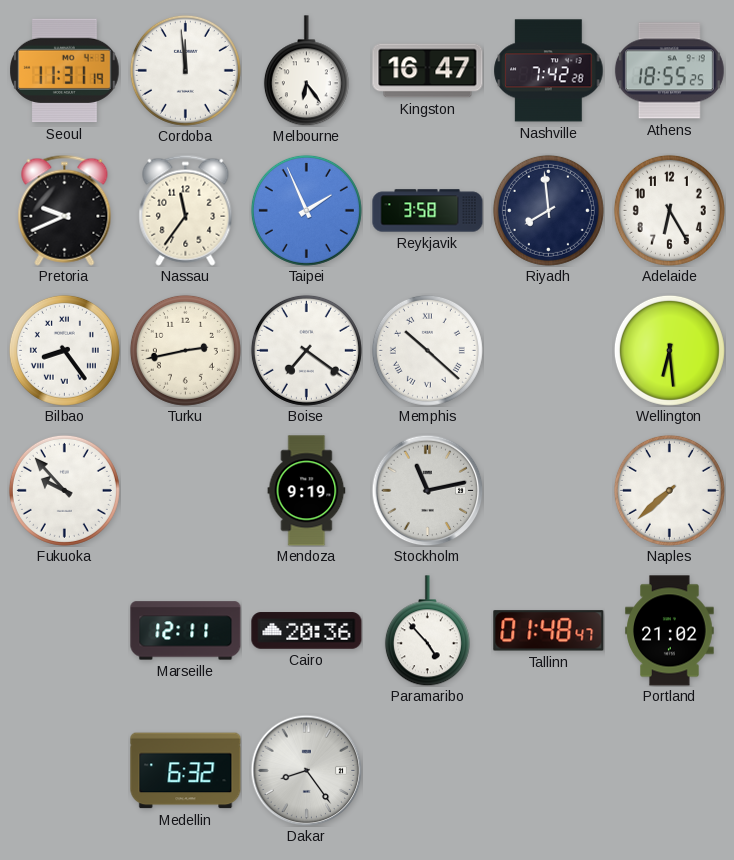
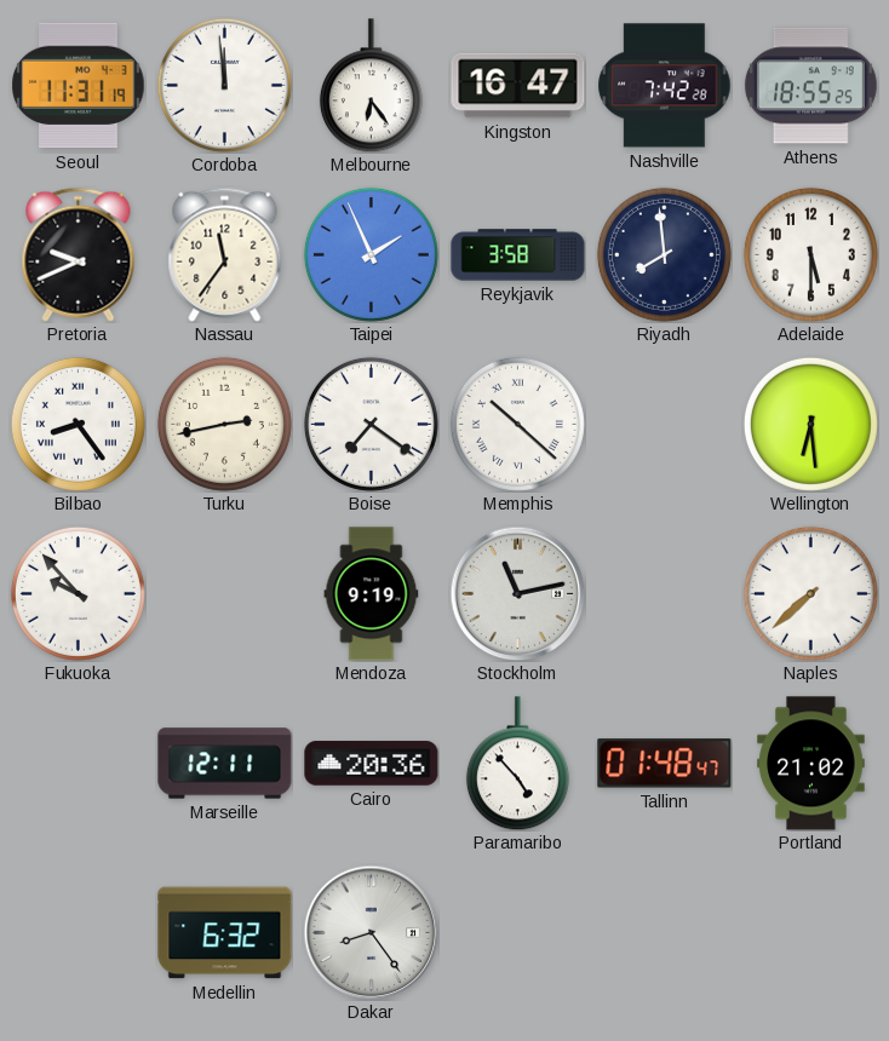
Adelaide: 6:25 -> 5:30
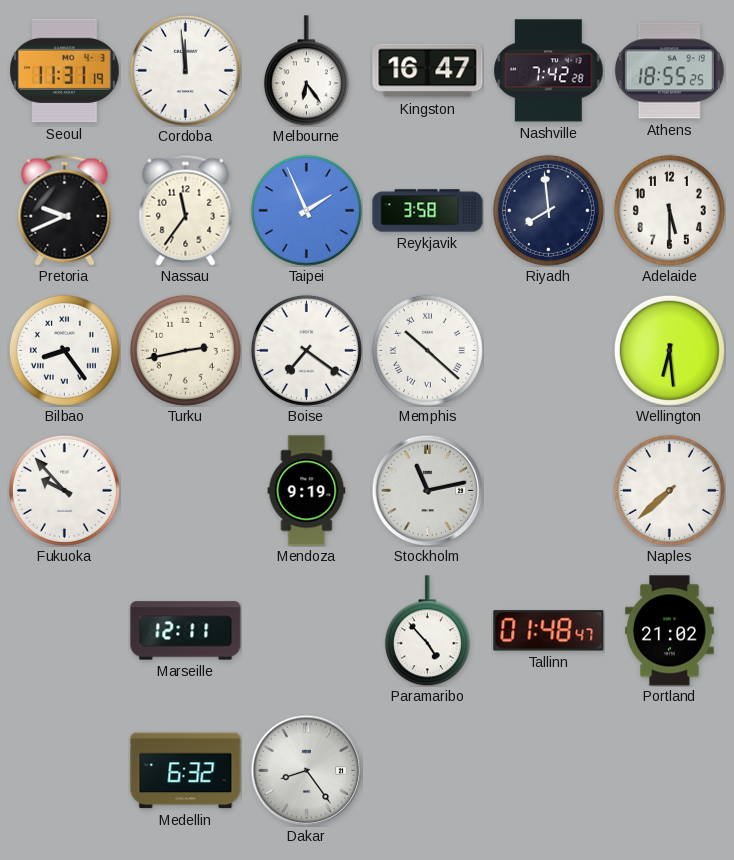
Cairo: 20:36 -> none
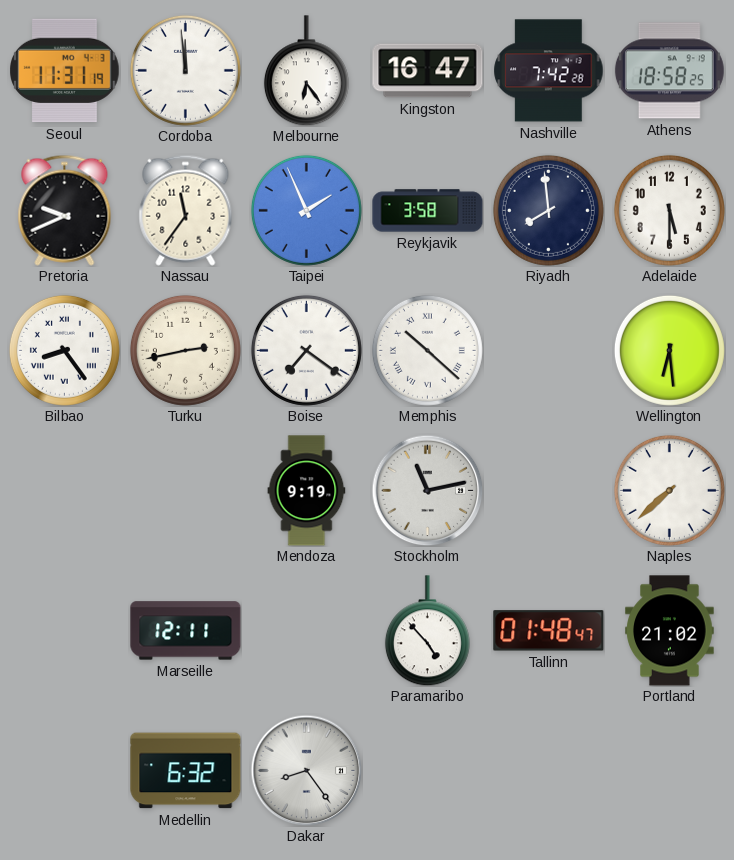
Athens: 18:55 -> 18:58
Fukuoka: 9:53 -> none
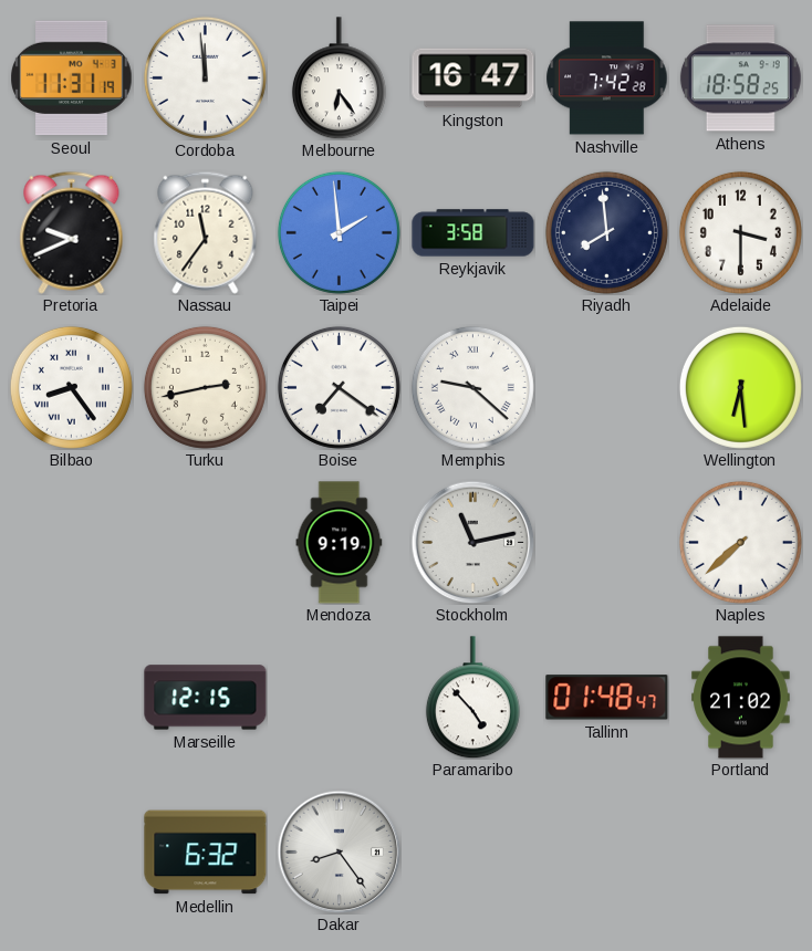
Taipei: 1:56 -> 1:59
Adelaide: 5:30 -> 3:30
Memphis: 10:22 -> 9:22
Marseille: 12:11 -> 12:15
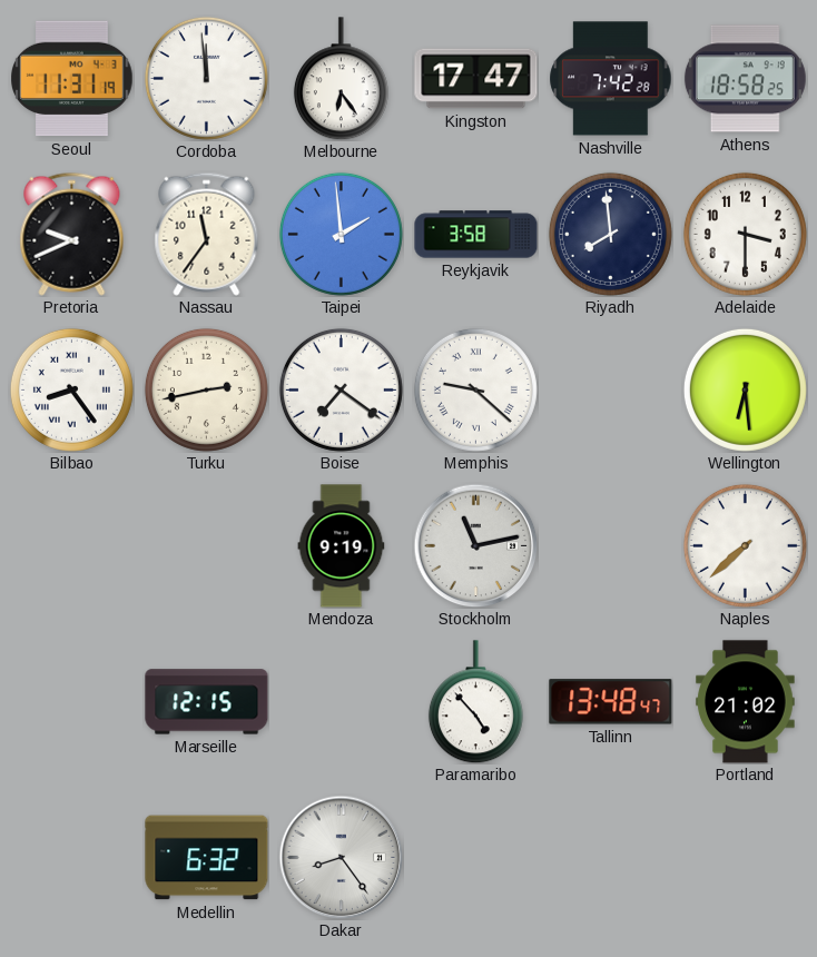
Kingston: 16:47 -> 17:47
Tallinn: 01:48 -> 13:48
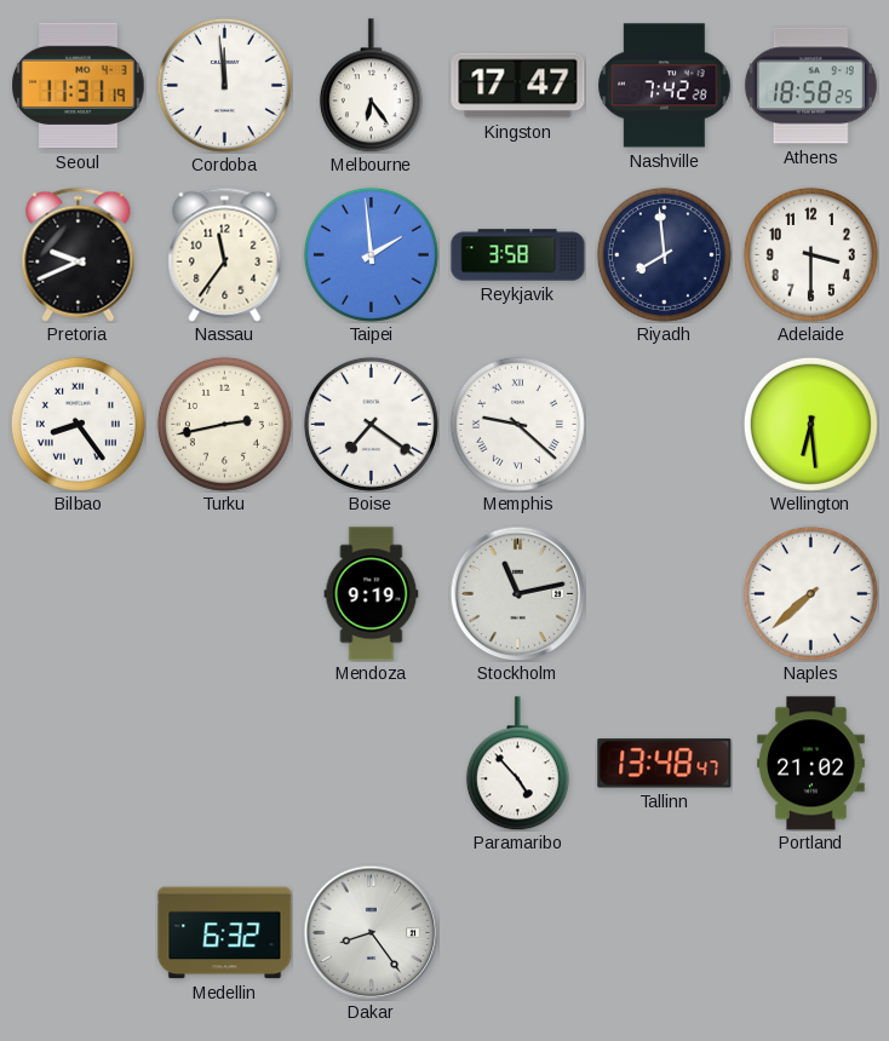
Marseille: 12:15 -> none
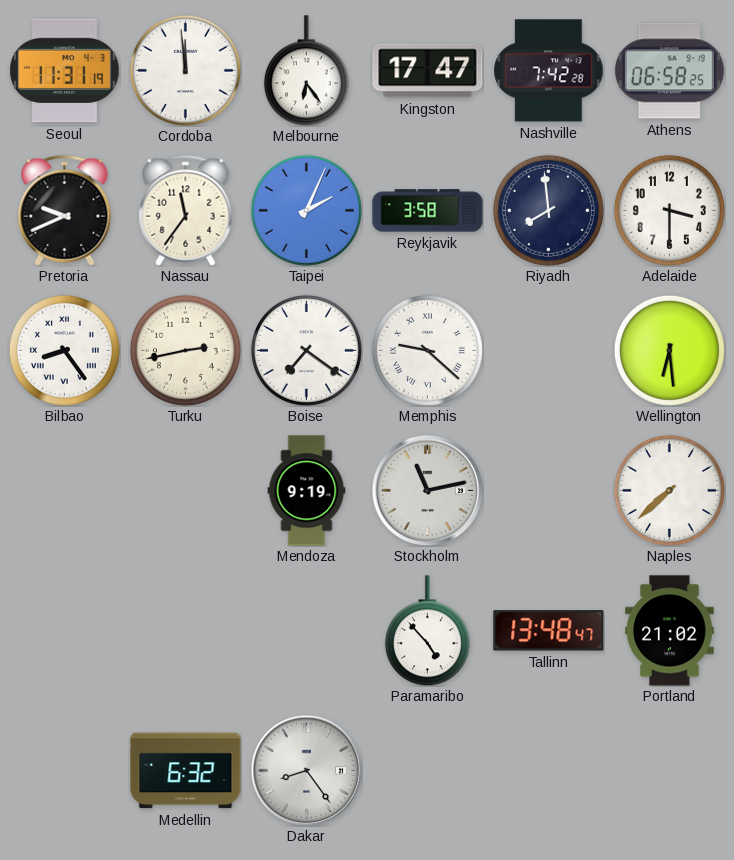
Athens: 18:58 -> 06:58
Taipei: 1:59 -> 2:04
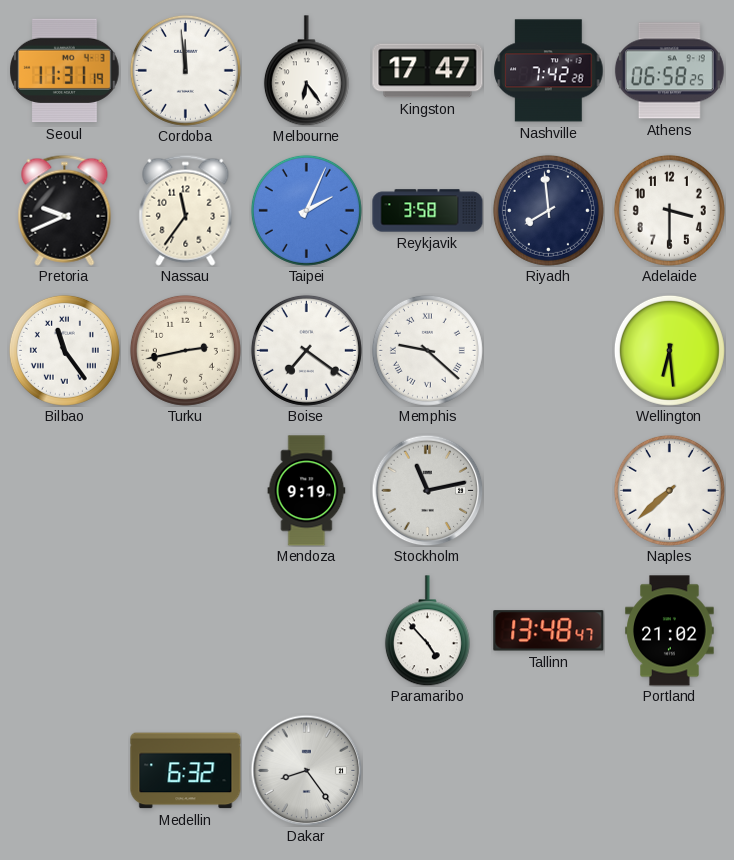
Bilbao: 8:24 -> 11:24
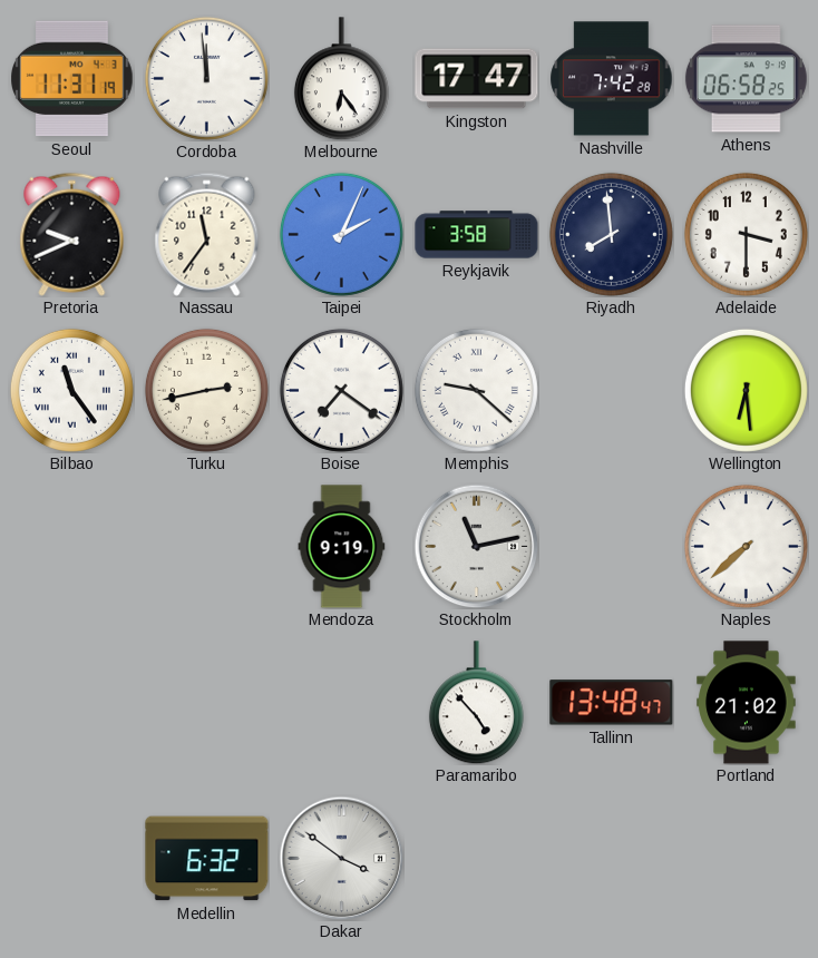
Dakar: 8:24 -> 3:51
